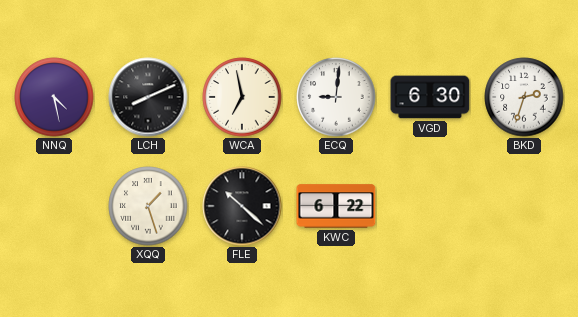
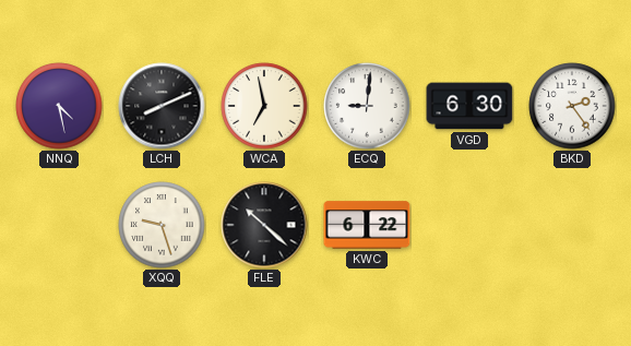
BKD: 2:33 -> 2:24
XQQ: 1:27 -> 9:27
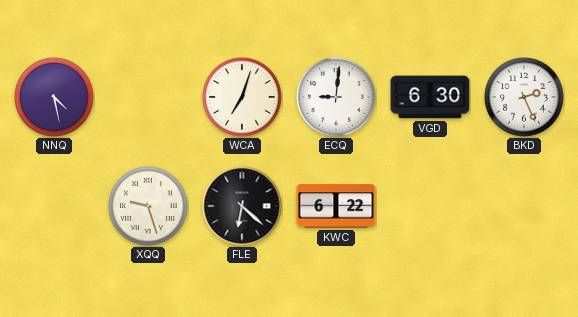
LCH: 8:11 -> none
WCA: 6:58 -> 7:03
BKD: 2:24 -> 2:26
FLE: 10:22 -> 6:22
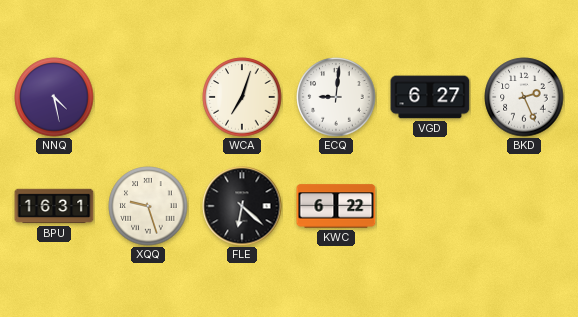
VGD: 6:30 -> 6:27
BPU: none -> 16:31
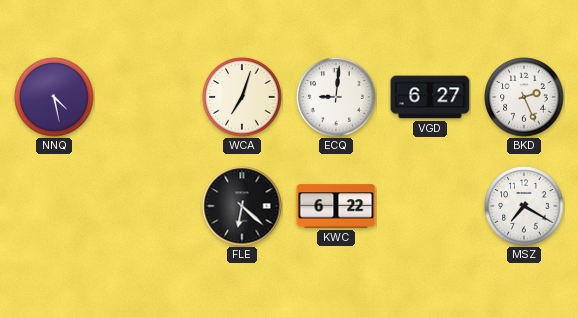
BPU: 16:31 -> none
XQQ: 9:27 -> none
MSZ: none -> 7:20
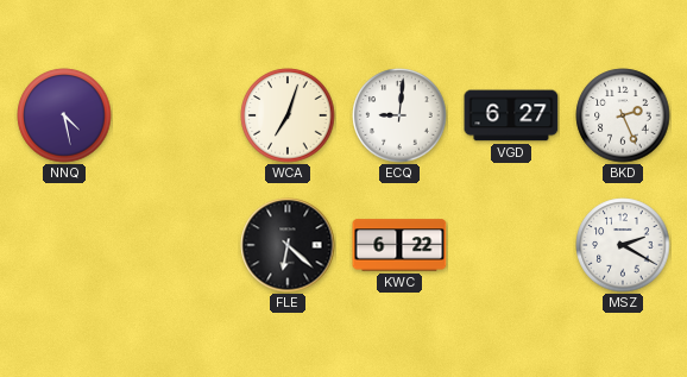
MSZ: 7:20 -> 2:20
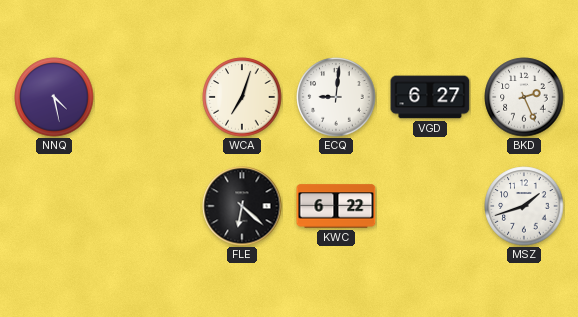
MSZ: 2:20 -> 1:42
